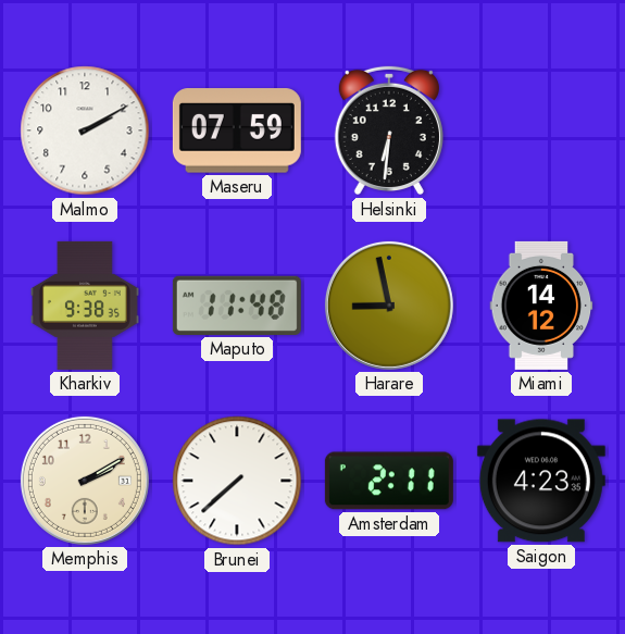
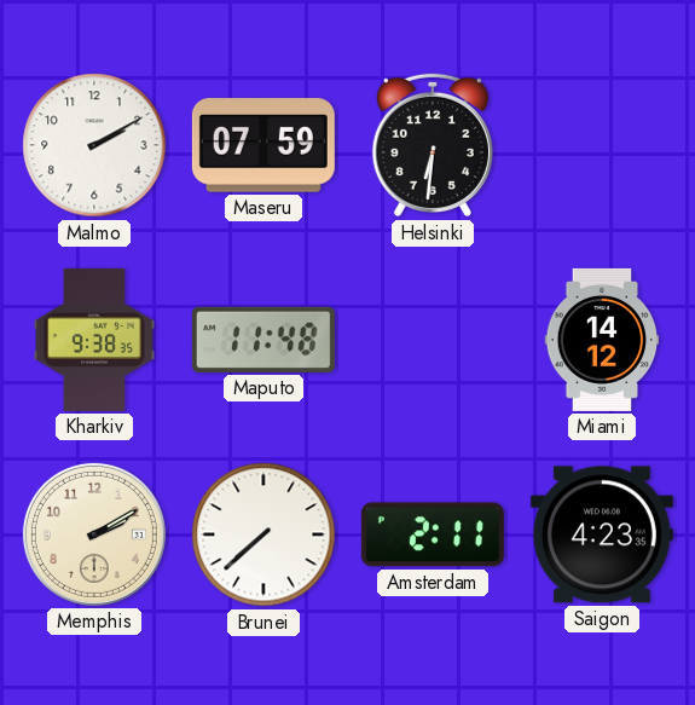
Harare: 8:58 -> none
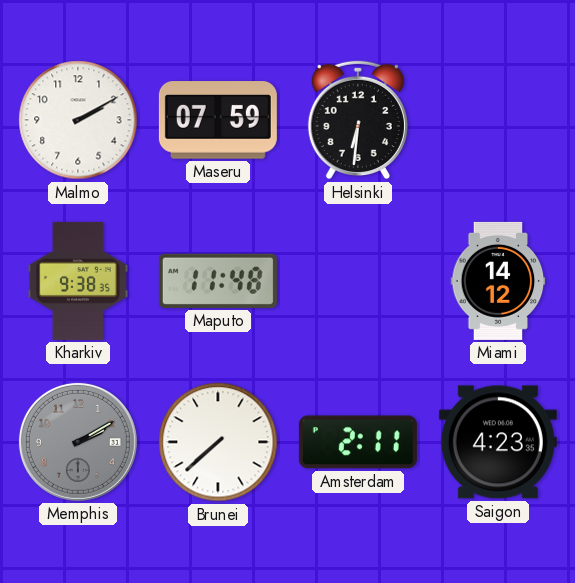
Memphis dial: cream -> grey
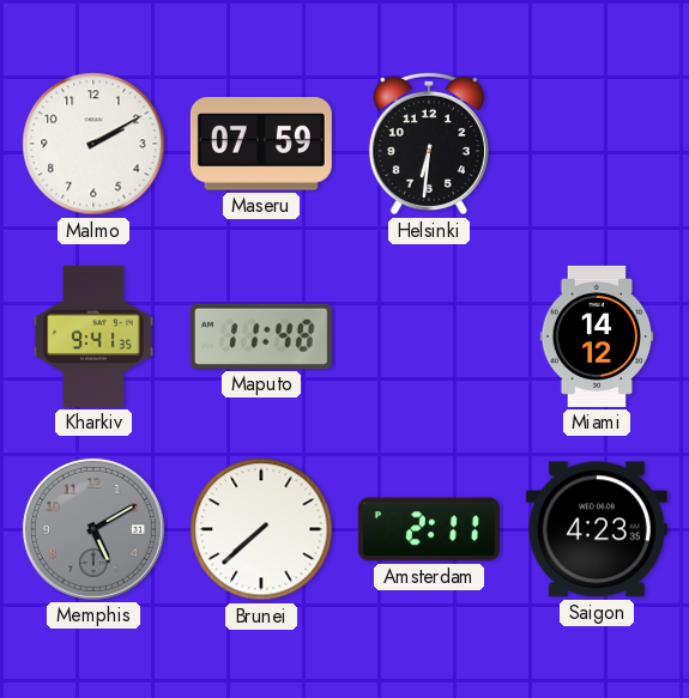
Kharkiv: 9:38 -> 9:41
Memphis: 2:10 -> 5:10
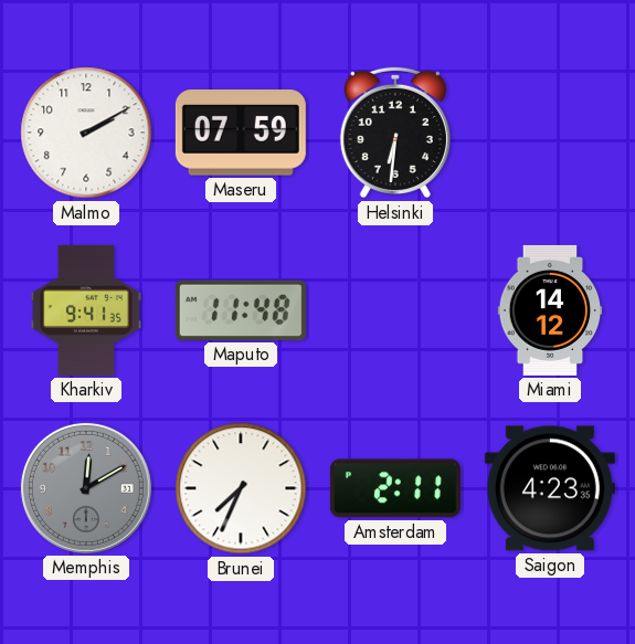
Memphis: 5:10 -> 12:10
Brunei: 7:38 -> 7:34
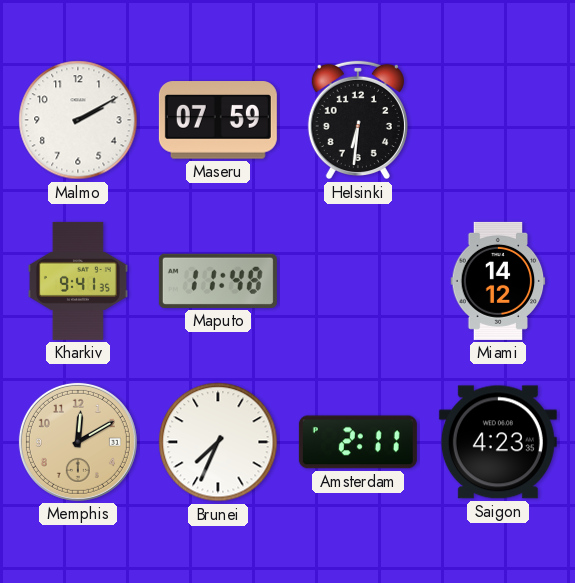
Memphis dial: grey -> champagne
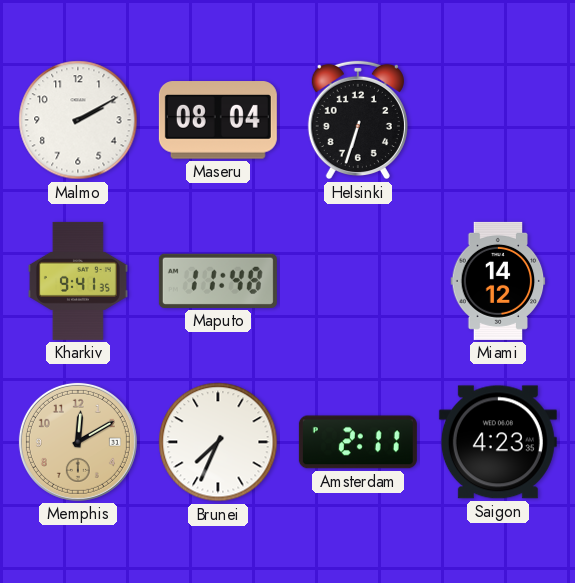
Maseru: 07:59 -> 08:04
Helsinki: 6:31 -> 6:33
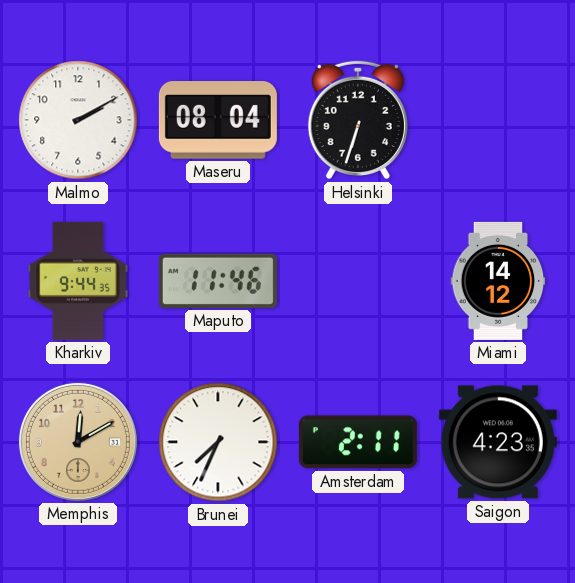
Kharkiv: 9:41 -> 9:44
Maputo: 11:48 -> 11:46
